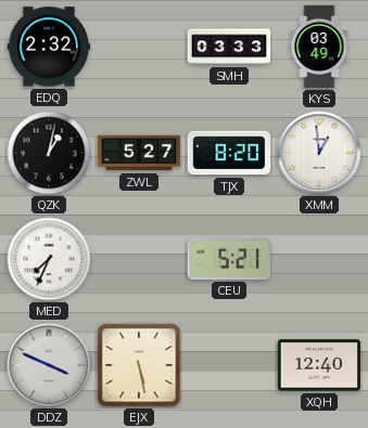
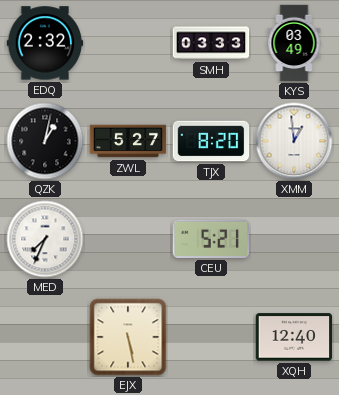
DDZ: 3:49 -> none
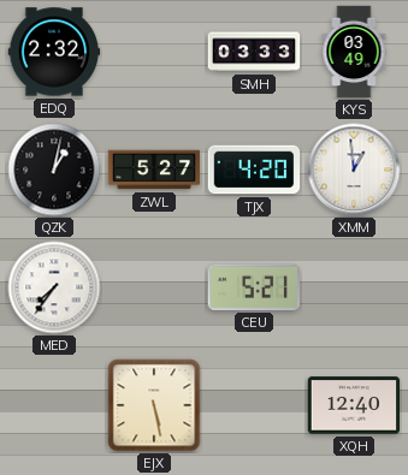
TJX: 8:20 -> 4:20
MED: 7:34 -> 7:36
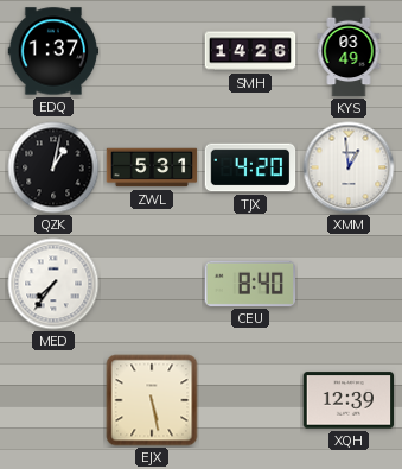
EDQ: 2:32 -> 1:37
SMH: 03:33 -> 14:26
ZWL: 5:27 -> 5:31
CEU: 5:21 -> 8:40
XQH: 12:40 -> 12:39
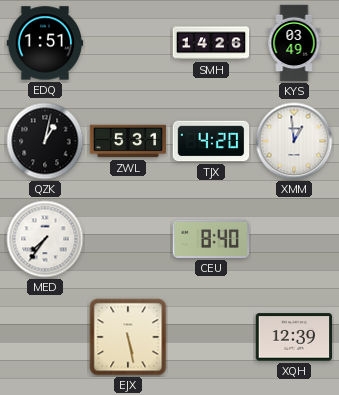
EDQ: 1:37 -> 1:51
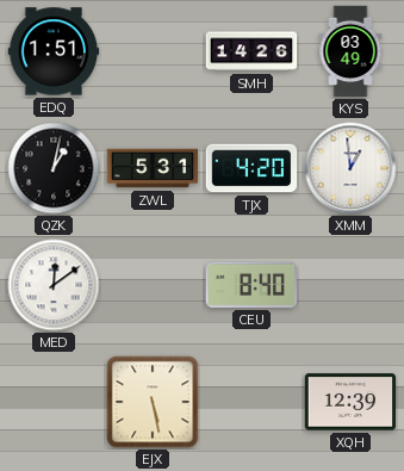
MED: 7:36 -> 12:09
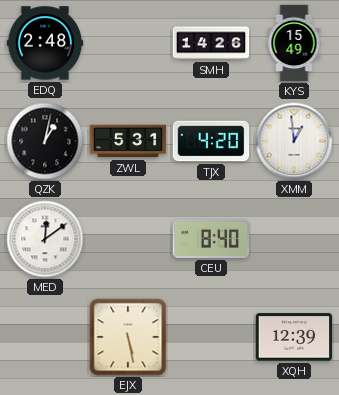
EDQ: 1:51 -> 2:48
KYS: 03:49 -> 15:49
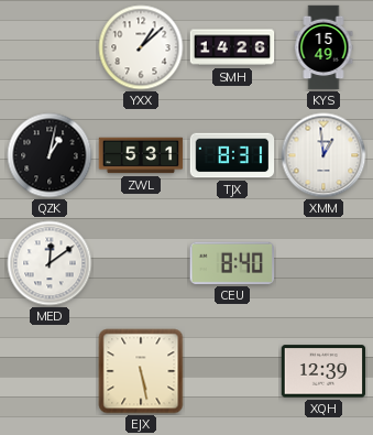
EDQ: 2:48 -> none
YXX: none -> 1:08
TJX: 4:20 -> 8:31
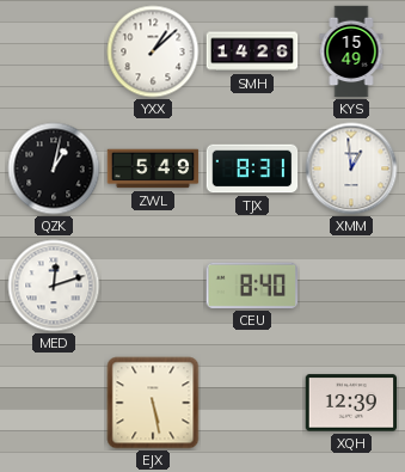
ZWL: 5:31 -> 5:49
MED: 12:09 -> 12:12
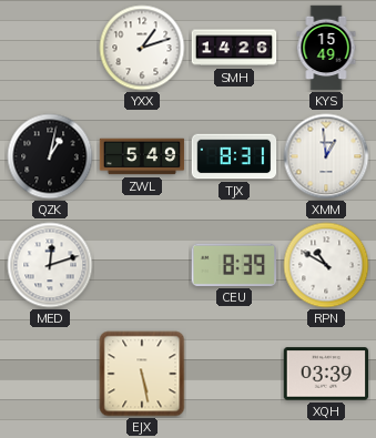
YXX: 1:08 -> 1:12
CEU: 8:40 -> 8:39
RPN: none -> 10:50
XQH: 12:39 -> 03:39
